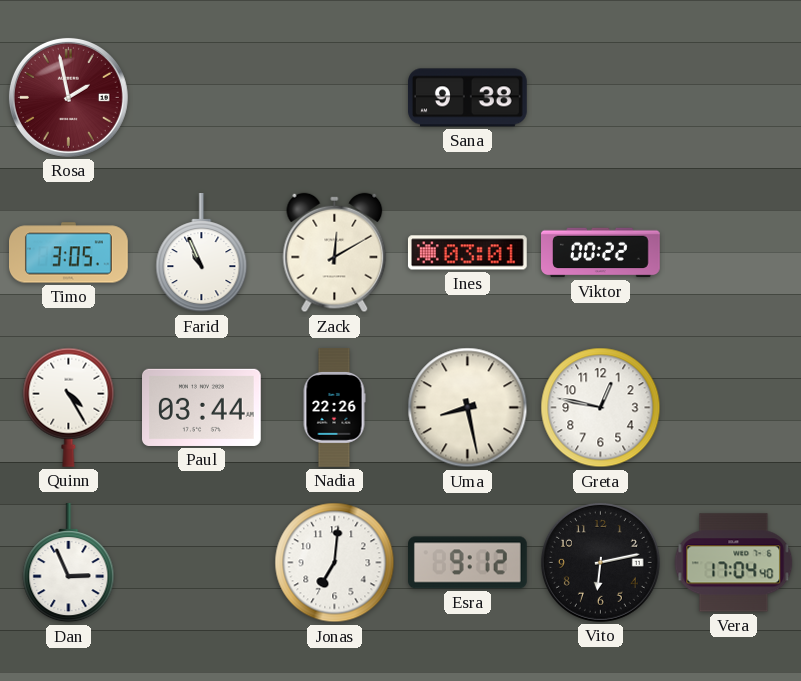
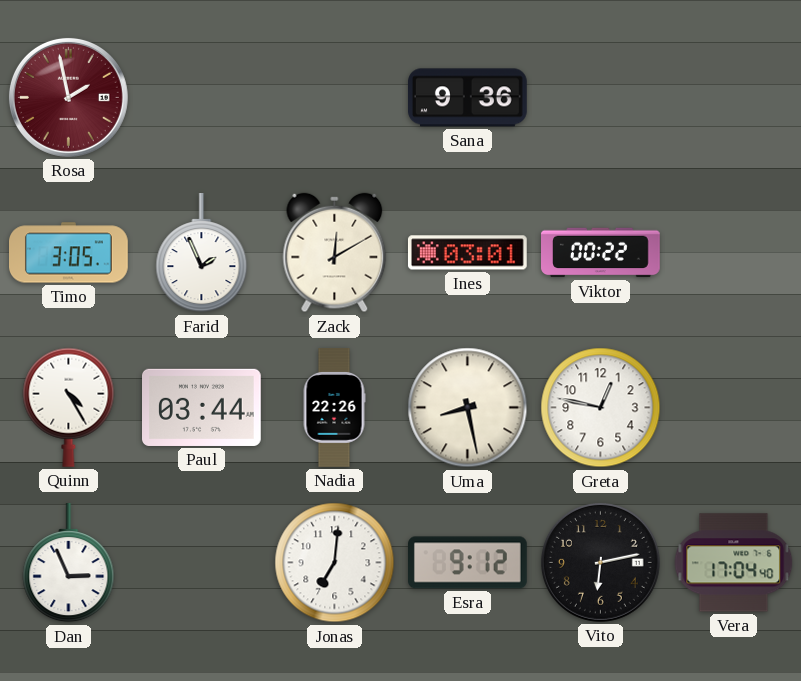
Sana: 9:38 -> 9:36
Farid: 10:56 -> 1:56
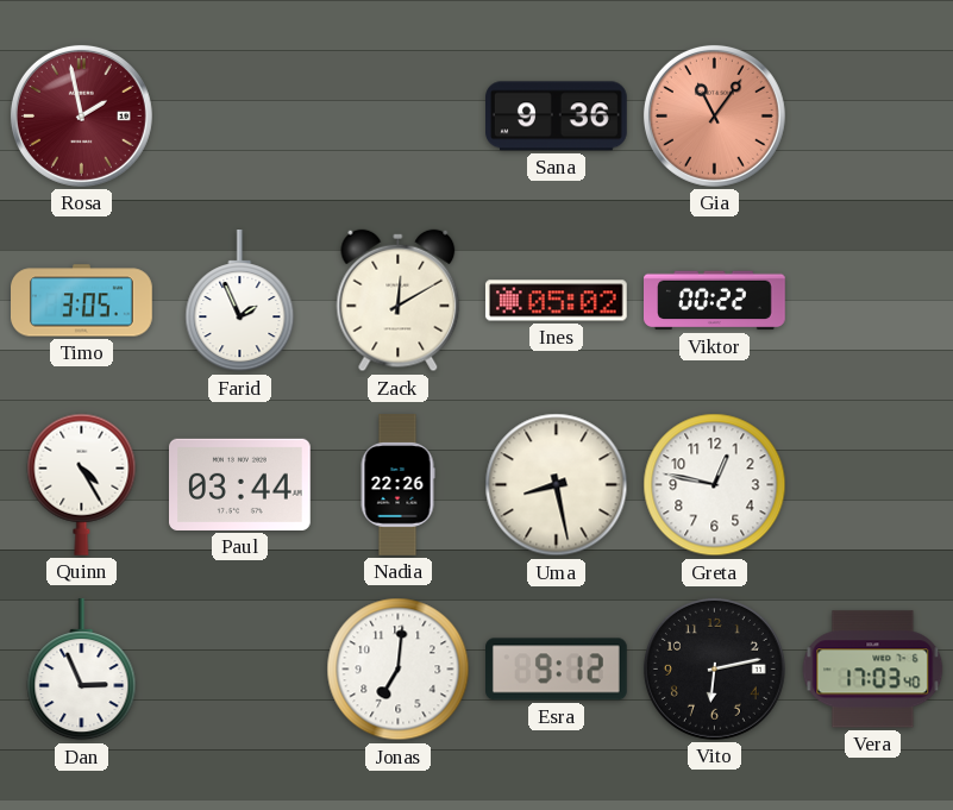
Gia: none -> 11:06
Ines: 03:01 -> 05:02
Vera: 17:04 -> 17:03
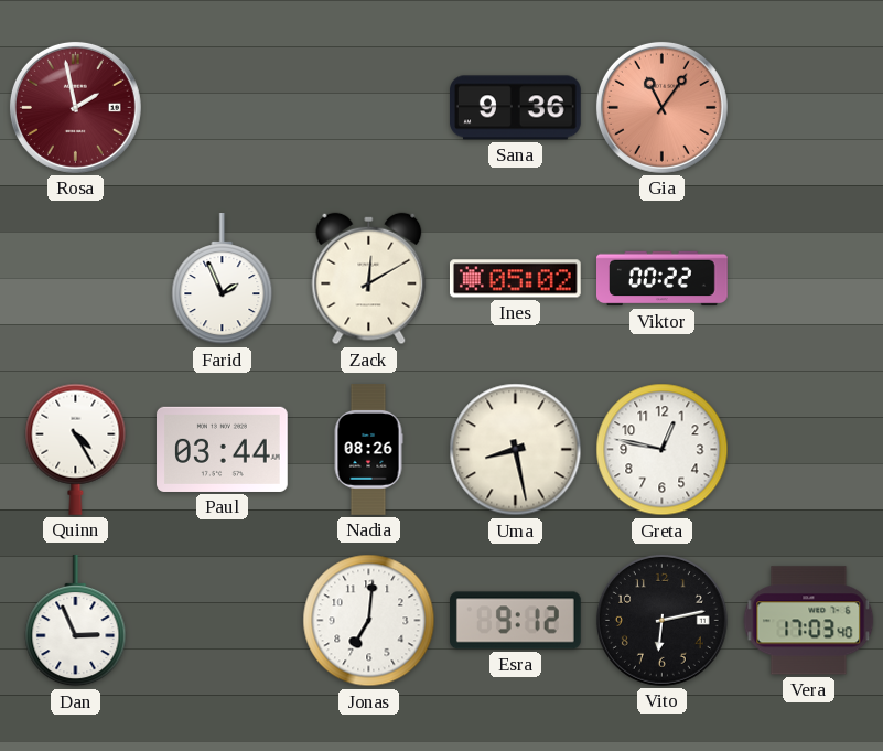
Timo: 3:05 -> none
Nadia: 22:26 -> 08:26
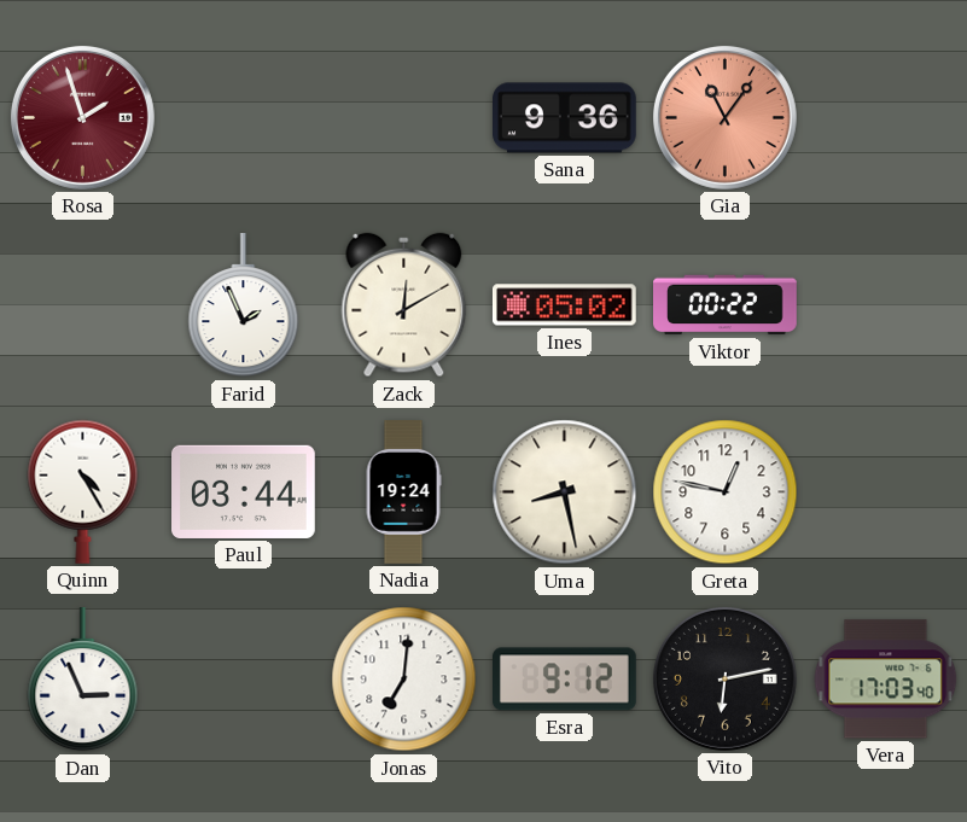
Rosa: 1:58 -> 1:57
Nadia: 08:26 -> 19:24
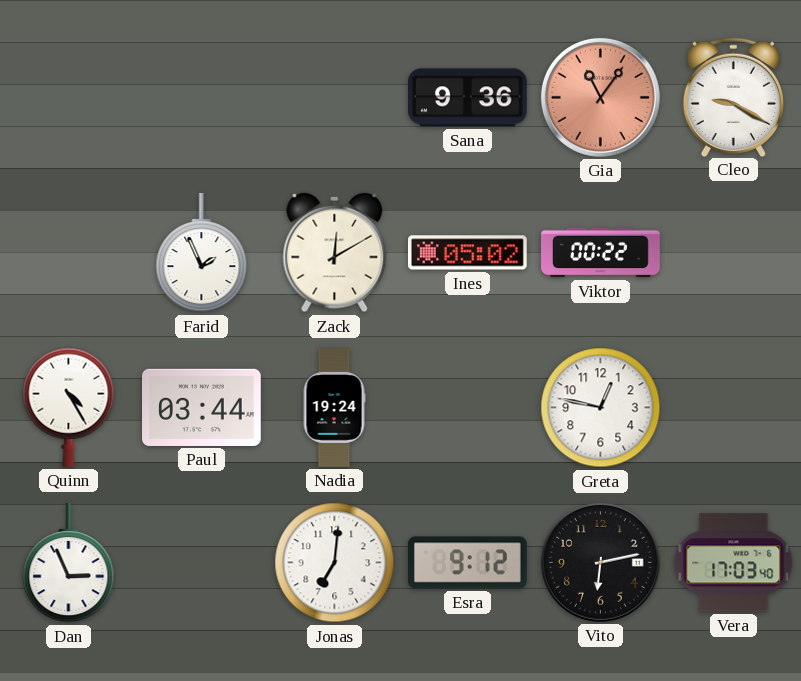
Rosa: 1:57 -> none
Cleo: none -> 9:20
Uma: 8:28 -> none
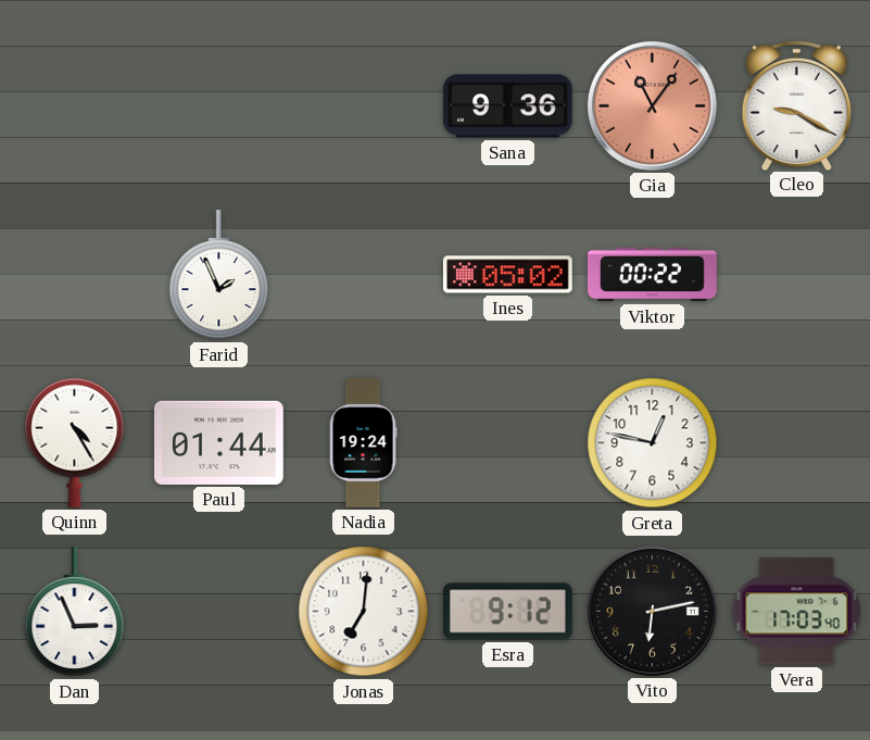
Zack: 12:10 -> none
Paul: 03:44 -> 01:44
